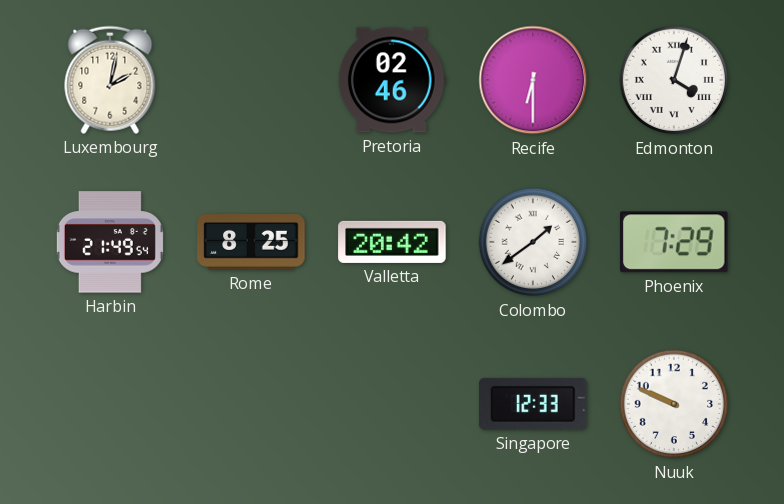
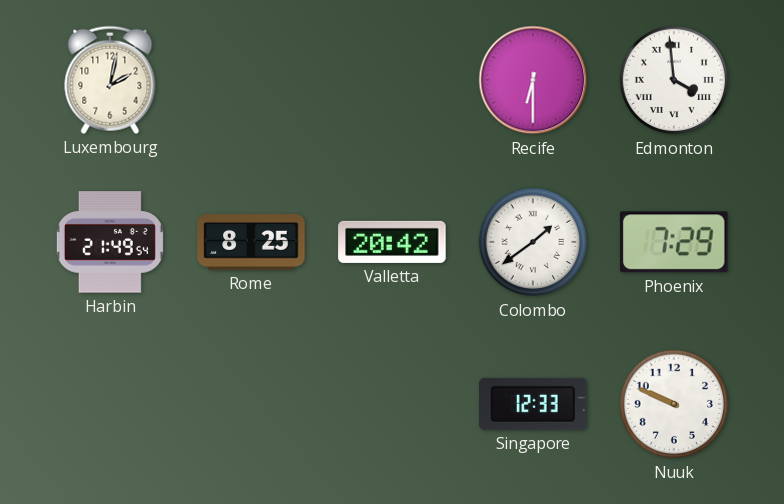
Pretoria: 02:46 -> none
Edmonton: 4:03 -> 3:59
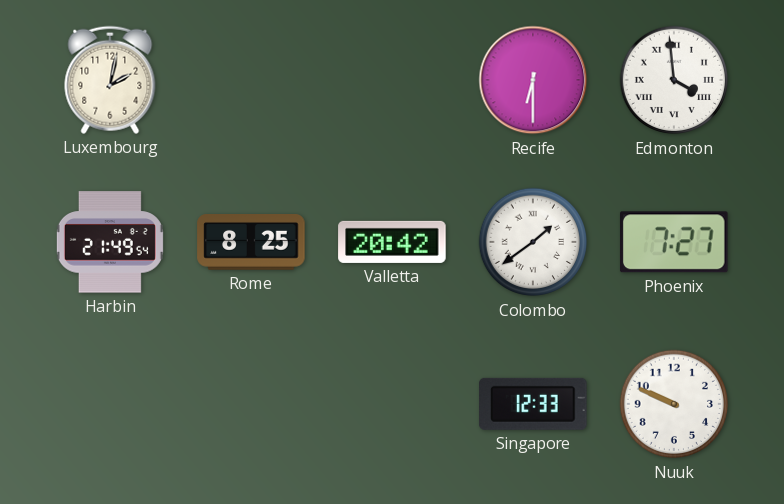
Phoenix: 7:29 -> 7:27
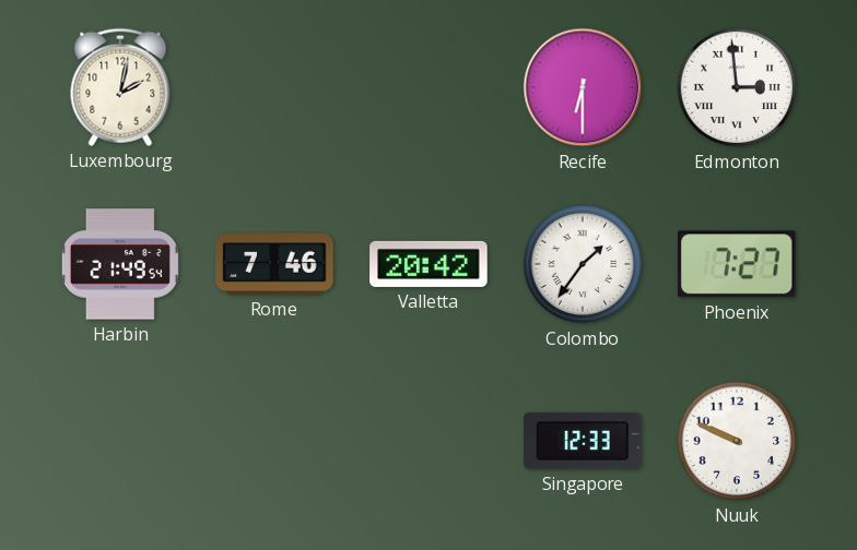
Edmonton: 3:59 -> 2:59
Rome: 8:25 -> 7:46
Colombo: 1:39 -> 1:36
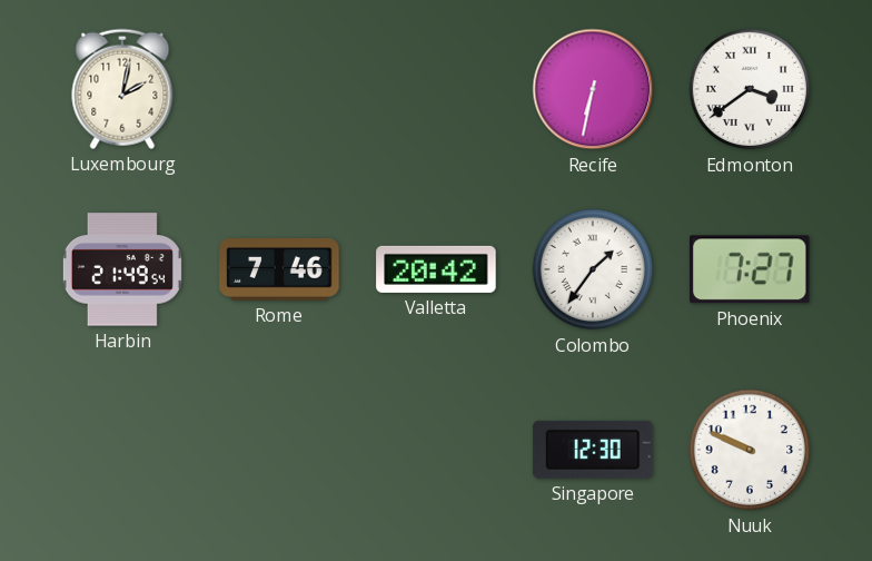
Recife: 6:30 -> 6:32
Edmonton: 2:59 -> 3:39
Singapore: 12:33 -> 12:30
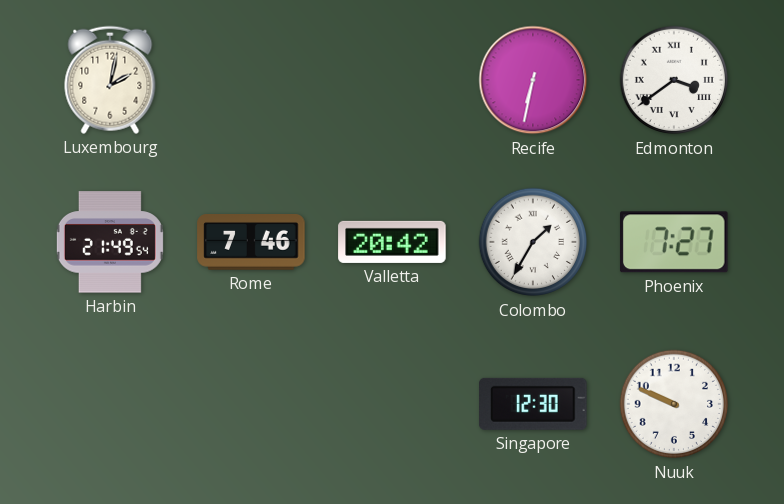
Colombo: 1:36 -> 1:35
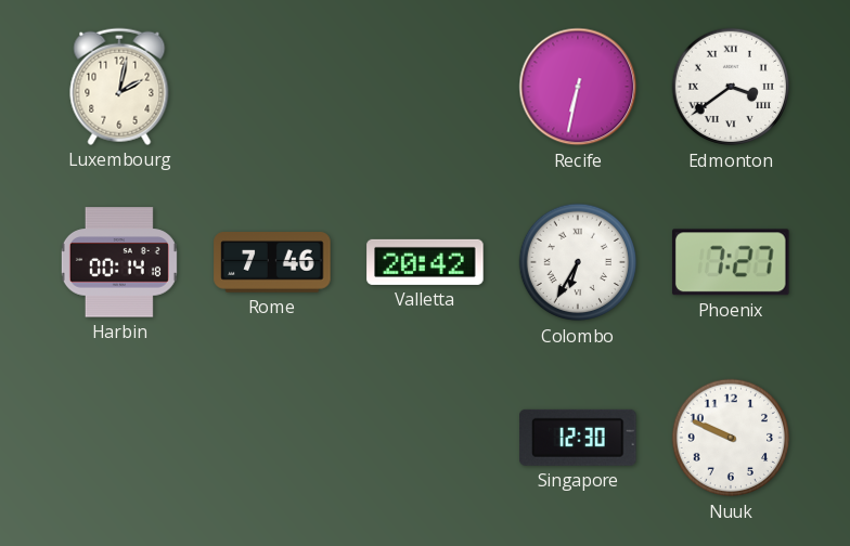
Harbin: 21:49 -> 00:14
Colombo: 1:35 -> 6:35
